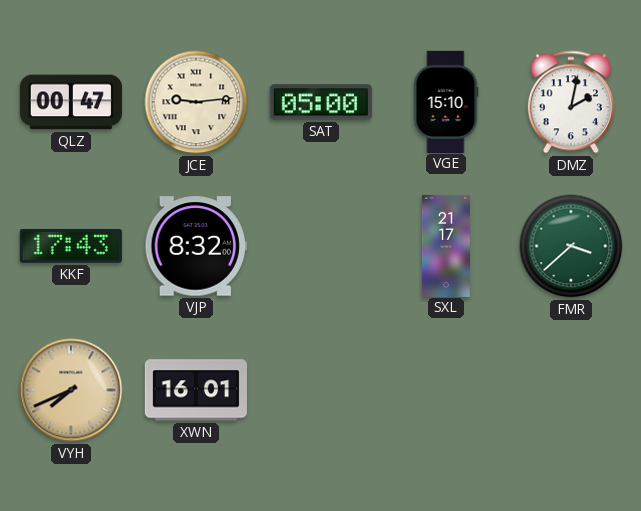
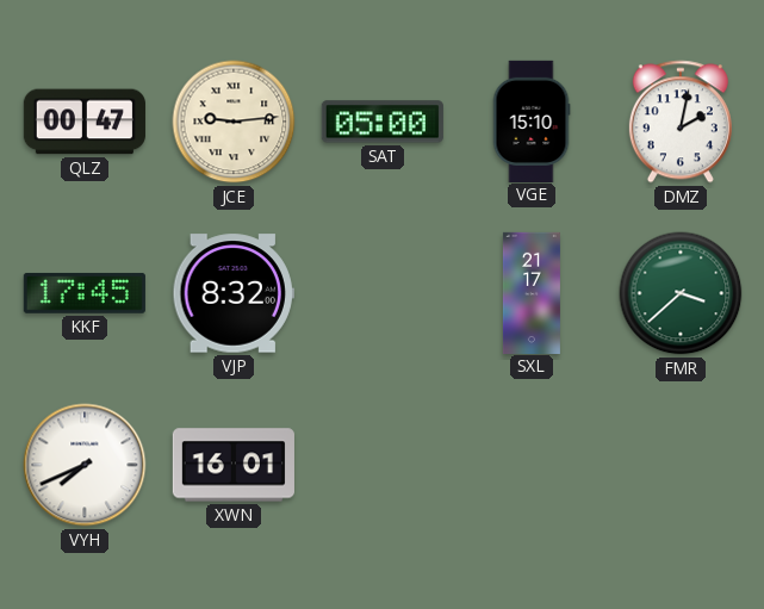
KKF: 17:43 -> 17:45
VYH dial: champagne -> white
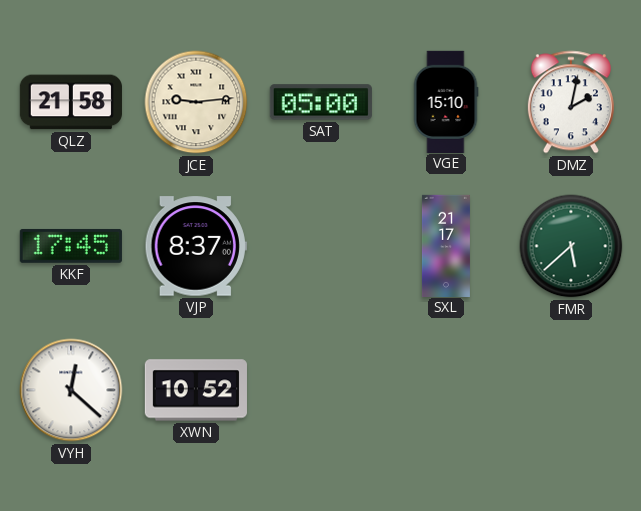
QLZ: 00:47 -> 21:58
VJP: 8:32 -> 8:37
FMR: 3:38 -> 5:38
VYH: 7:41 -> 12:22
XWN: 16:01 -> 10:52
